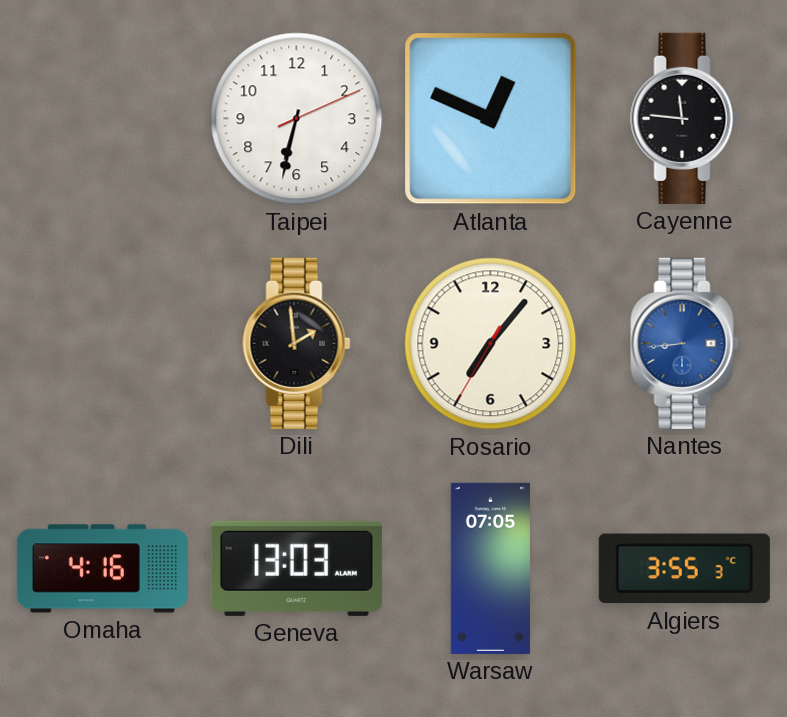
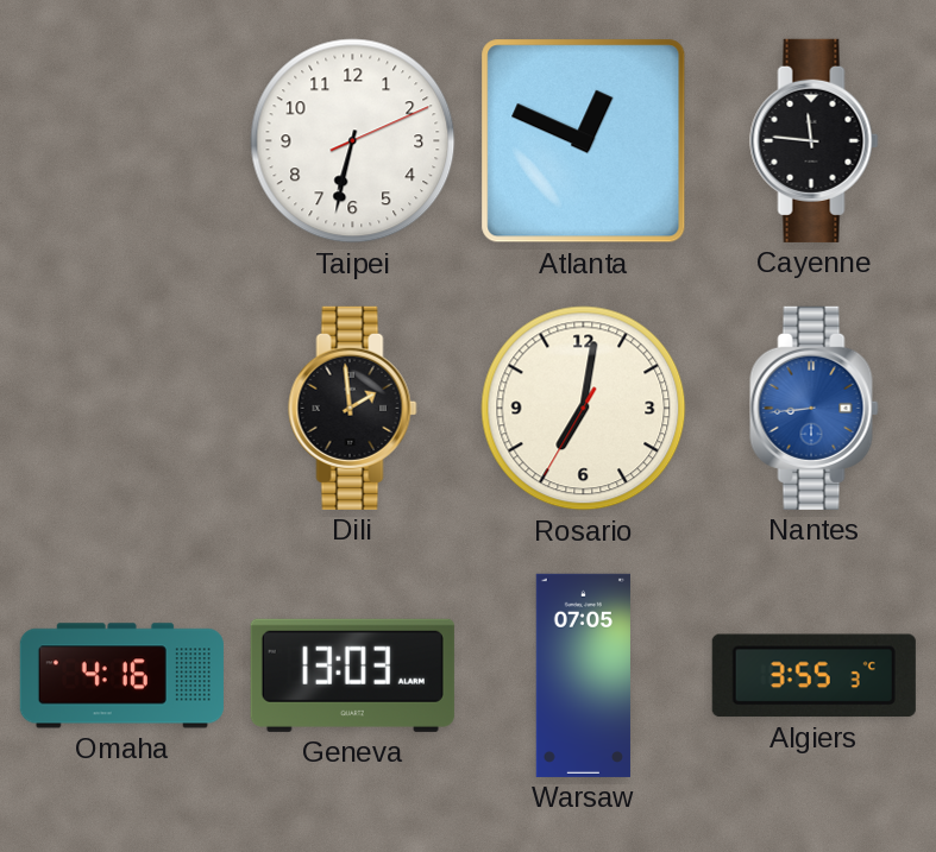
Rosario: 7:06 -> 7:01
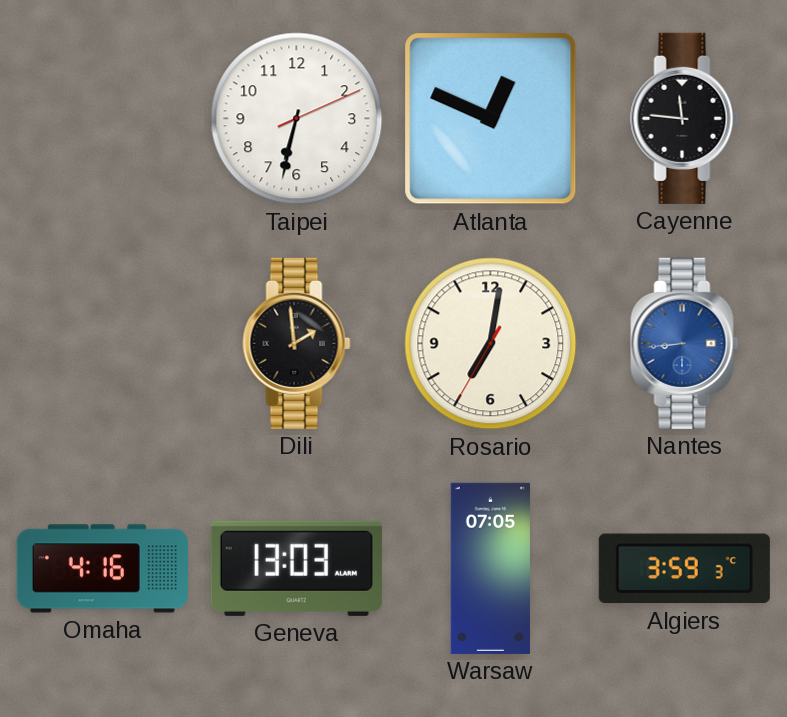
Algiers: 3:55 -> 3:59
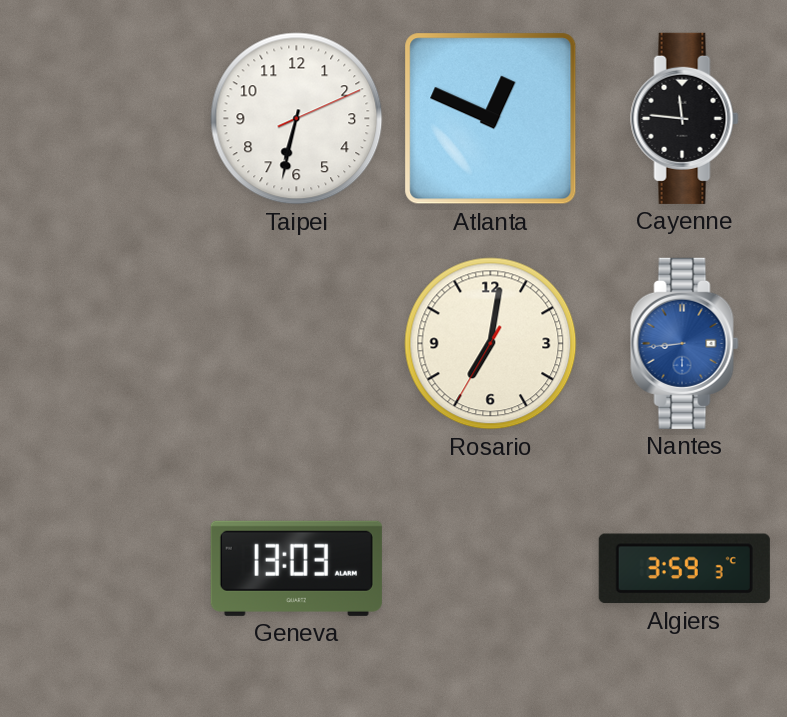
Dili: 1:59 -> none
Omaha: 4:16 -> none
Warsaw: 07:05 -> none
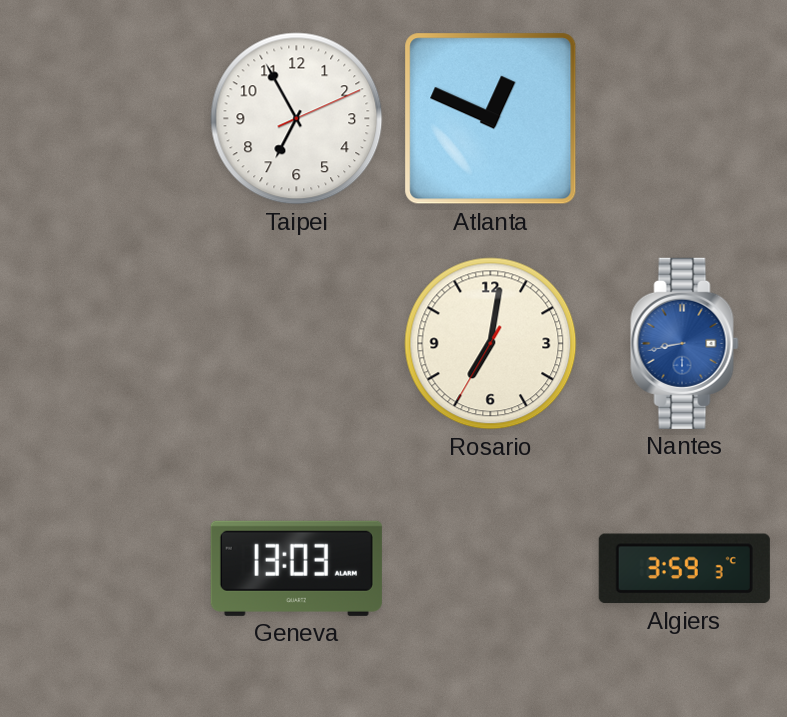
Taipei: 6:32 -> 6:55
Cayenne: 11:46 -> none
Nantes: 8:44 -> 8:43
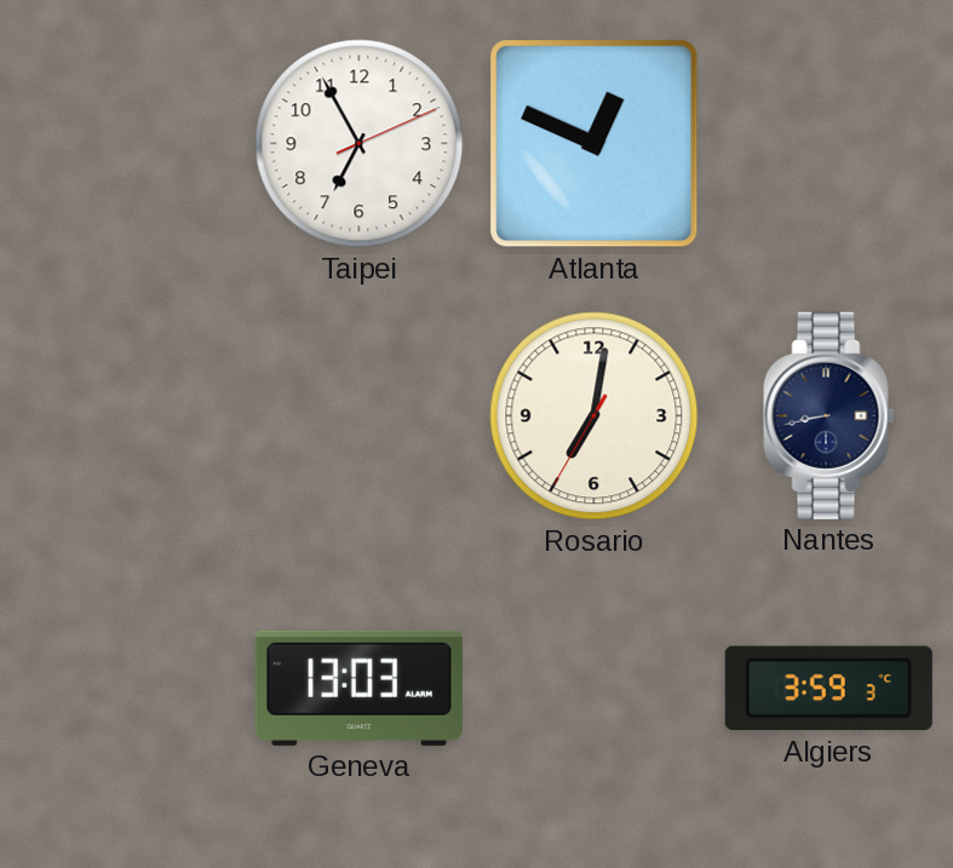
Nantes dial: blue -> navy
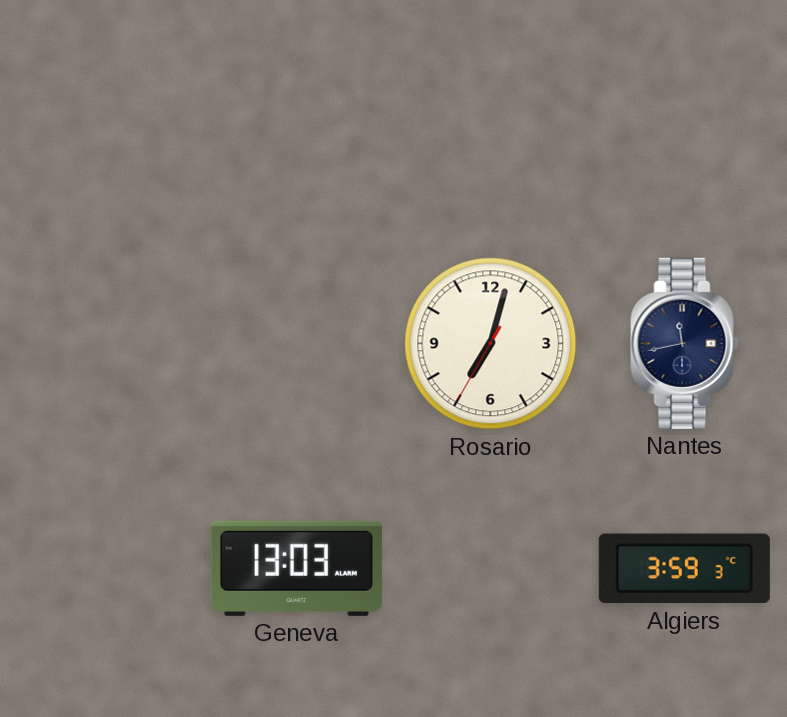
Taipei: 6:55 -> none
Atlanta: 12:49 -> none
Rosario: 7:01 -> 7:02
Nantes: 8:43 -> 11:43
